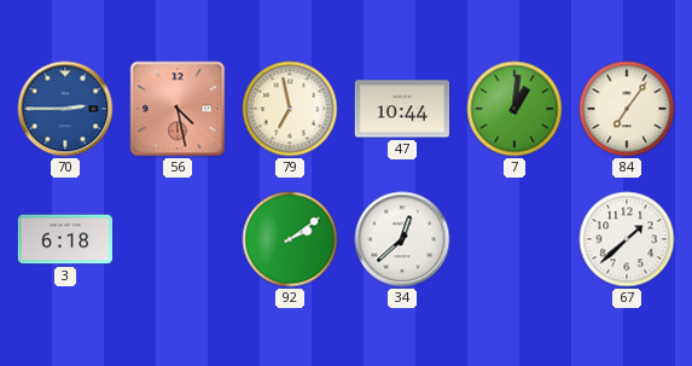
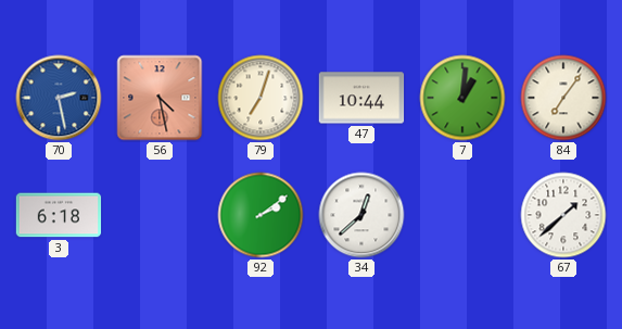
70: 2:45 -> 2:28
79: 6:58 -> 7:03
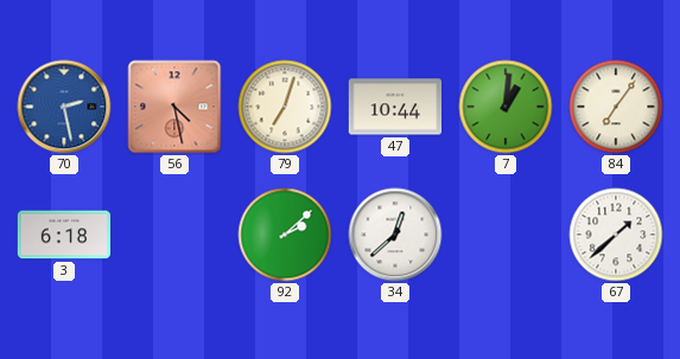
92: 2:09 -> 2:08
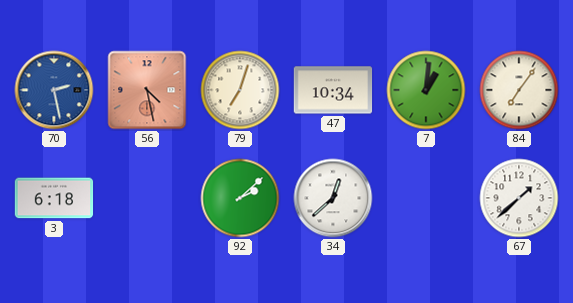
47: 10:44 -> 10:34
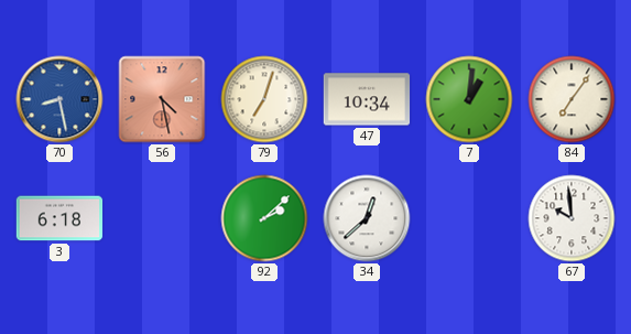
70: 2:28 -> 8:28
67: 1:38 -> 9:59
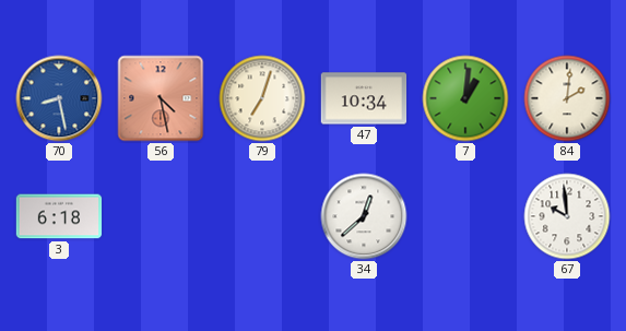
84: 7:06 -> 2:01
92: 2:08 -> none
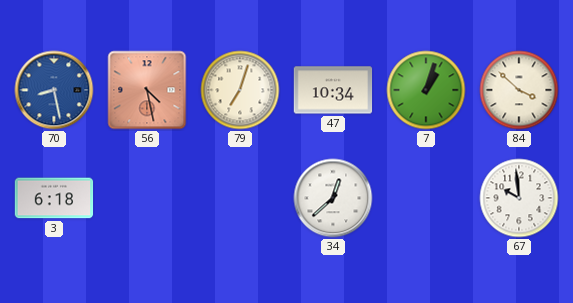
7: 1:01 -> 1:03
84: 2:01 -> 3:52
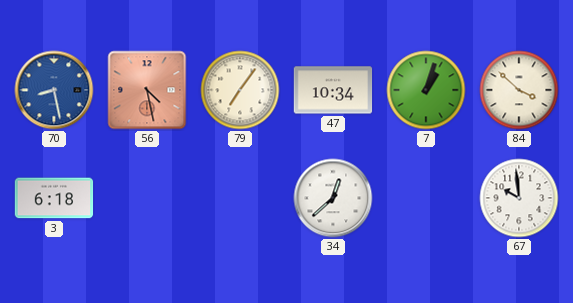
79: 7:03 -> 7:06
